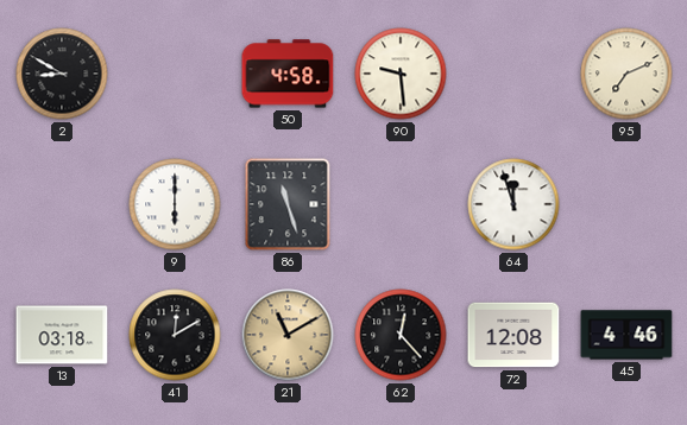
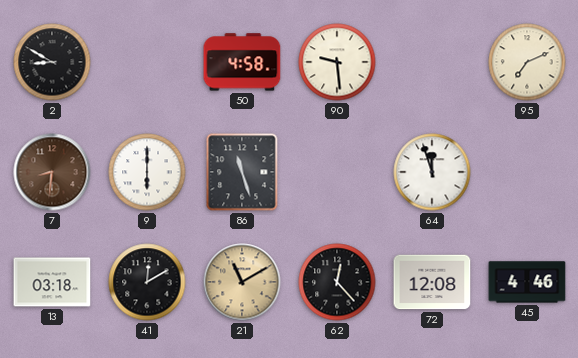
7: none -> 8:31
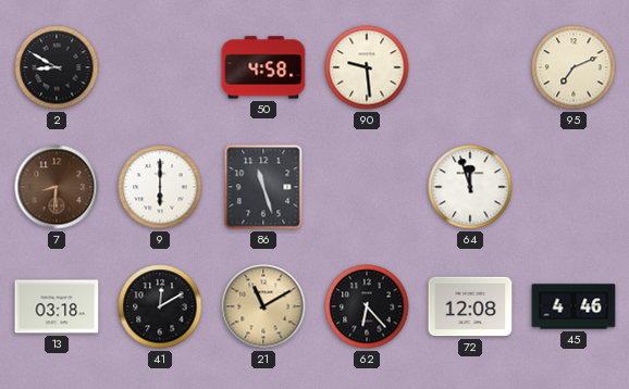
62: 12:23 -> 6:23
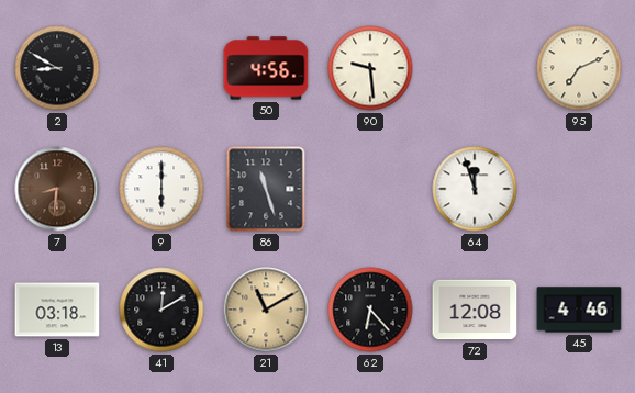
50: 4:58 -> 4:56
